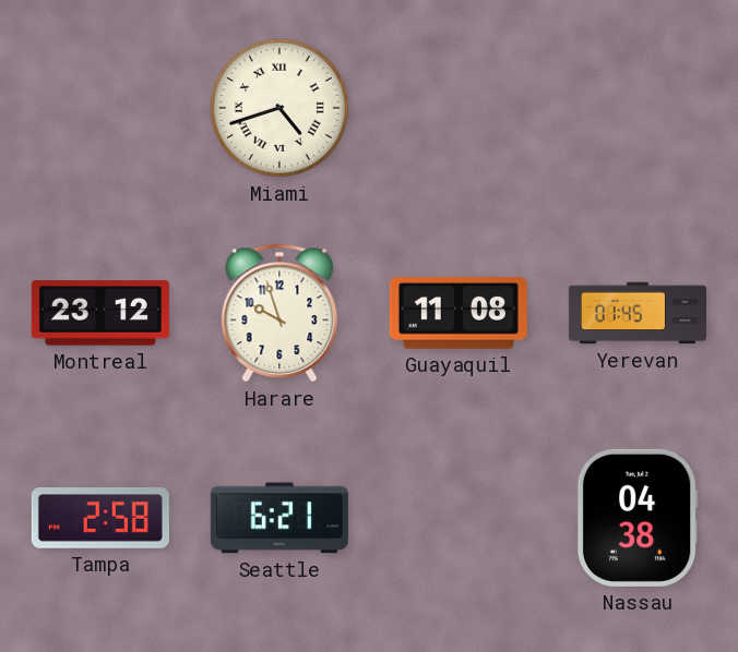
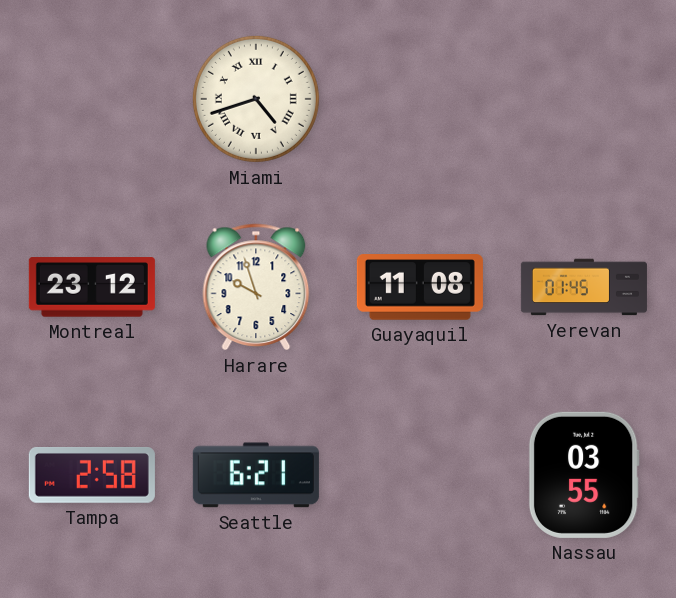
Nassau: 04:38 -> 03:55
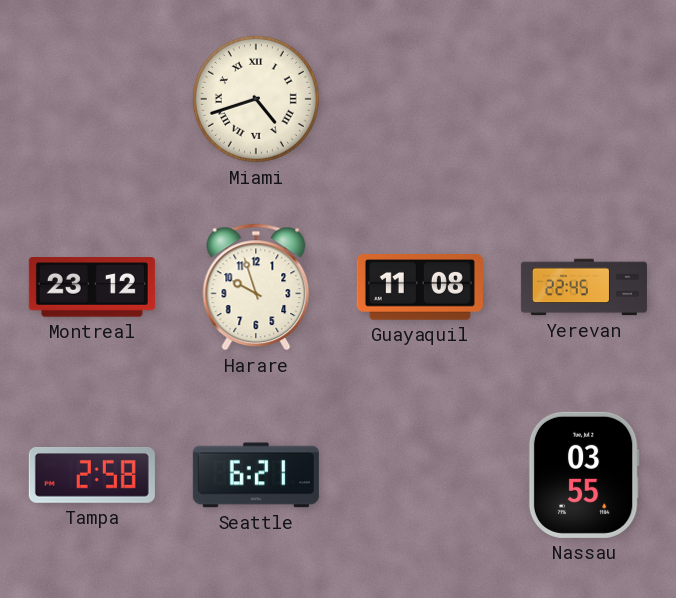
Yerevan: 01:45 -> 22:45
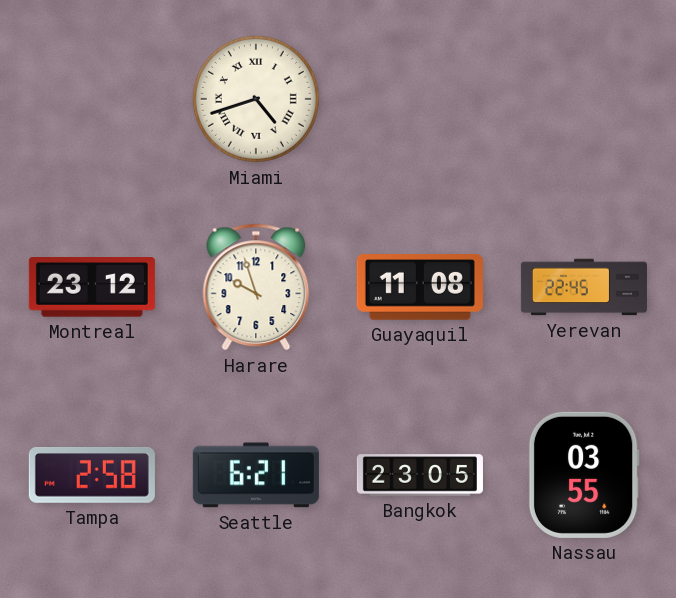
Bangkok: none -> 23:05
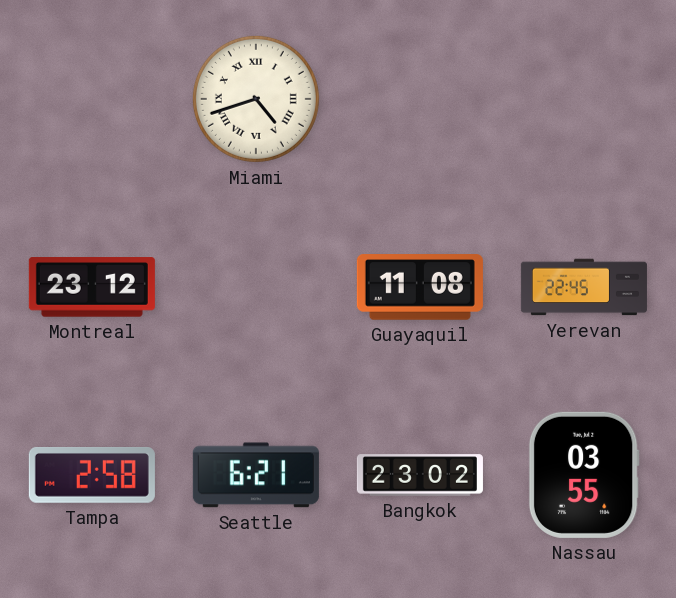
Harare: 9:57 -> none
Bangkok: 23:05 -> 23:02
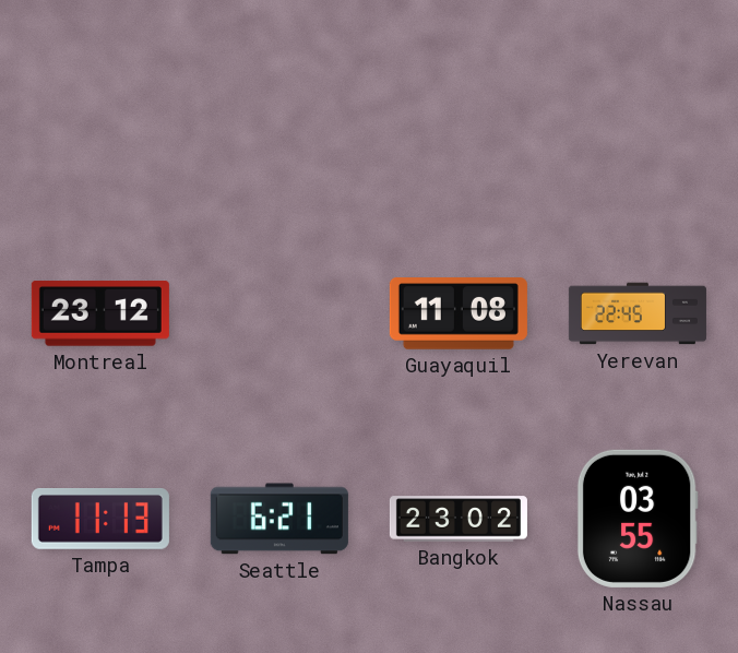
Miami: 4:42 -> none
Tampa: 2:58 -> 11:13
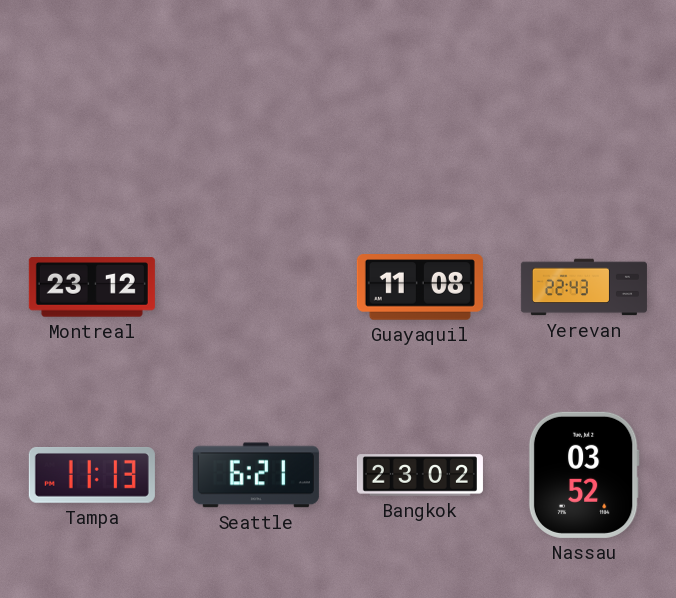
Yerevan: 22:45 -> 22:43
Nassau: 03:55 -> 03:52
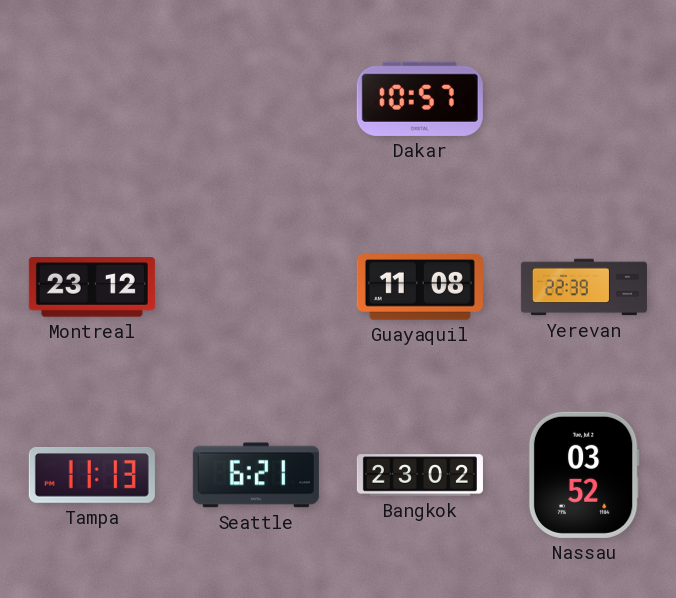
Dakar: none -> 10:57
Yerevan: 22:43 -> 22:39
